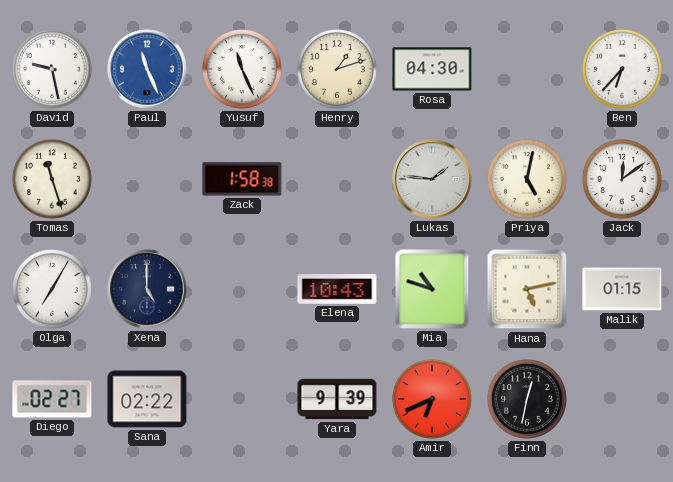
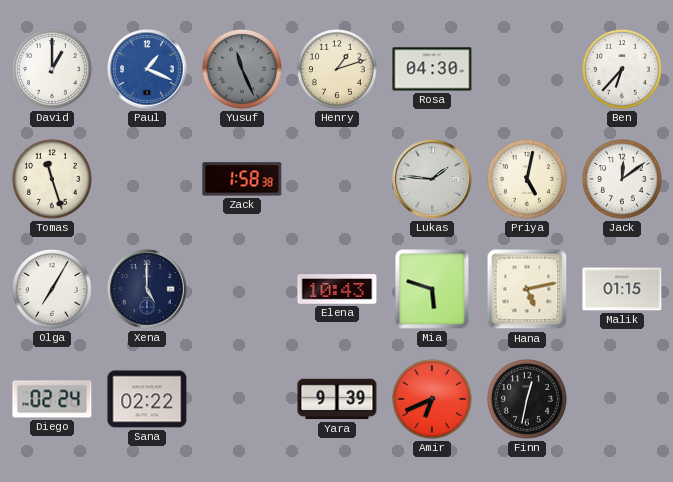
David: 9:28 -> 1:00
Paul: 11:26 -> 1:19
Yusuf dial: white -> grey
Mia: 10:48 -> 5:48
Diego: 02:27 -> 02:24
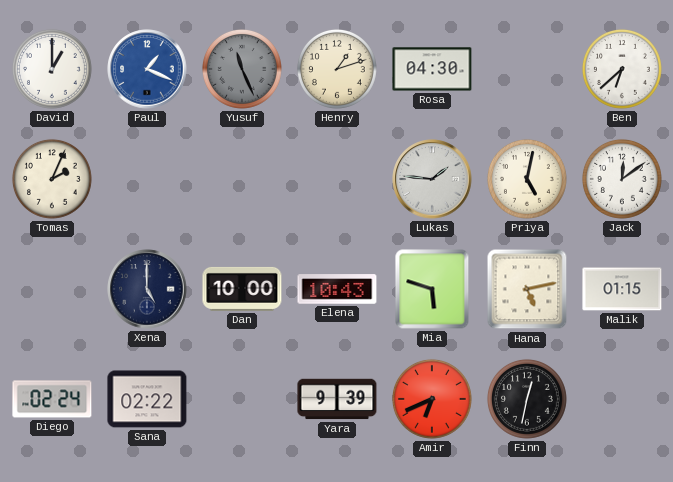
Ben: 6:37 -> 6:38
Tomas: 11:27 -> 2:04
Zack: 1:58 -> none
Olga: 7:05 -> none
Dan: none -> 10:00
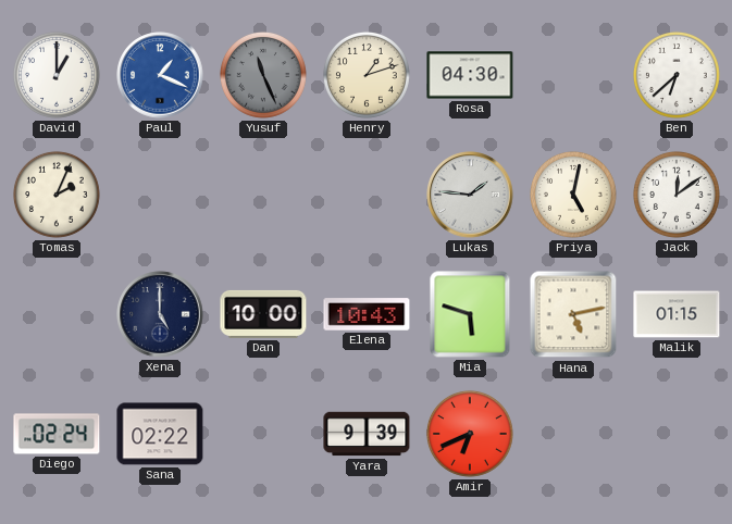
Finn: 12:32 -> none
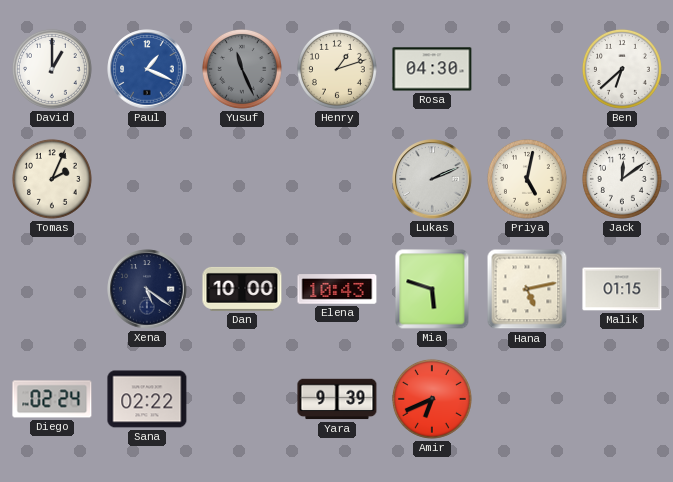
Lukas: 1:46 -> 2:11
Xena: 5:00 -> 5:21
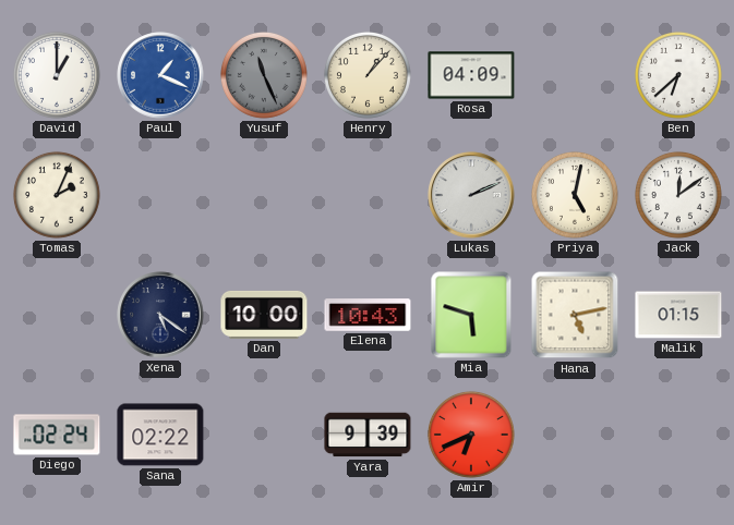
Henry: 1:12 -> 1:07
Rosa: 04:30 -> 04:09
